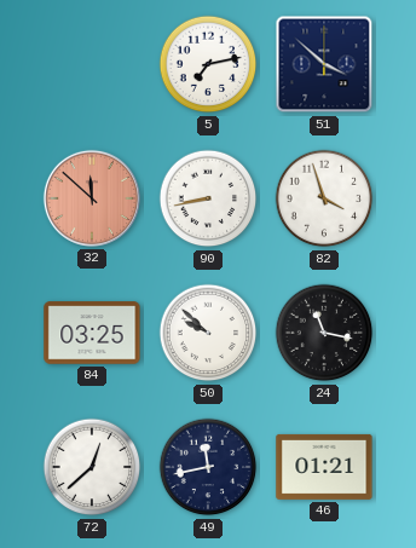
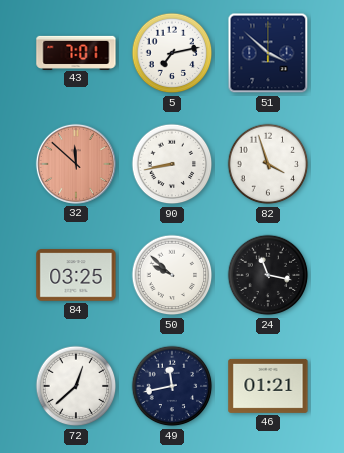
43: none -> 7:01
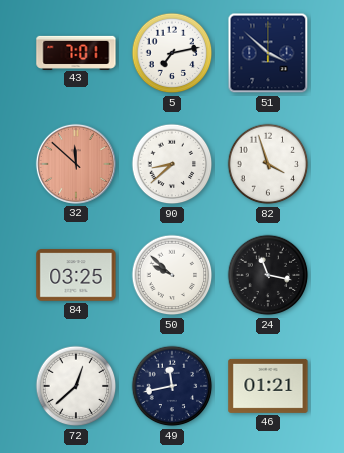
90: 8:43 -> 8:38
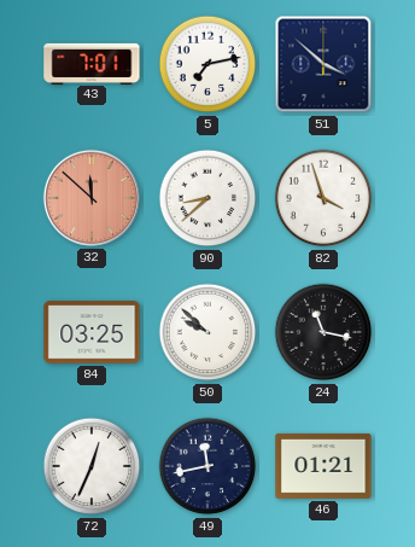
72: 12:38 -> 12:34
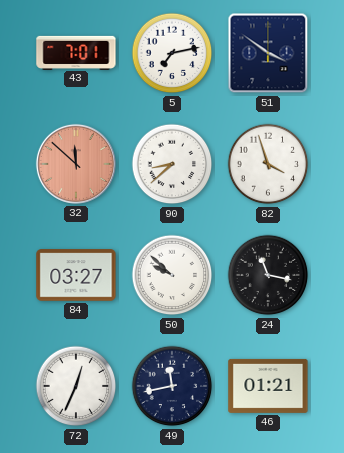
51: 3:52 -> 3:51
84: 03:25 -> 03:27
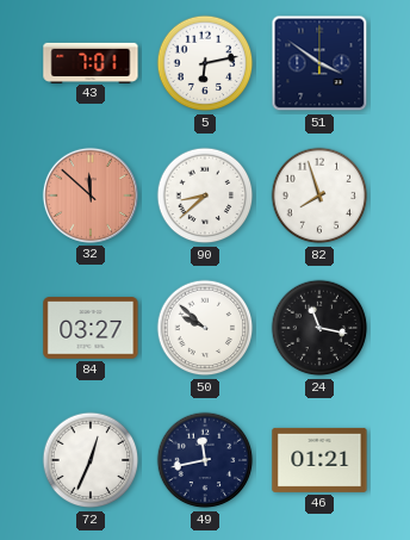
5: 7:13 -> 6:13
82: 3:57 -> 7:57
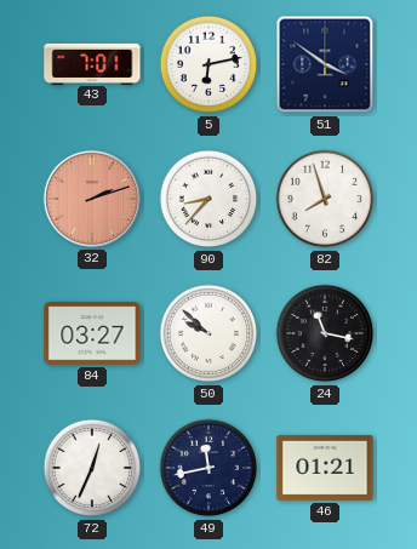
32: 11:52 -> 2:12
90: 8:38 -> 8:37
